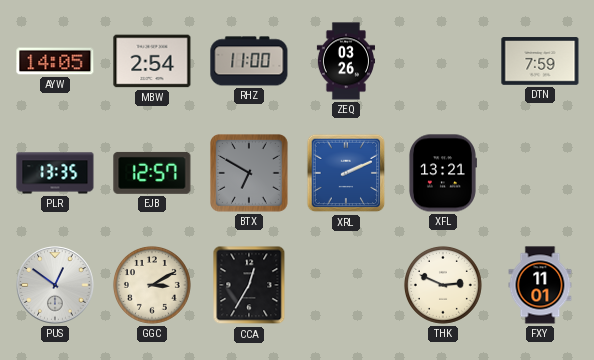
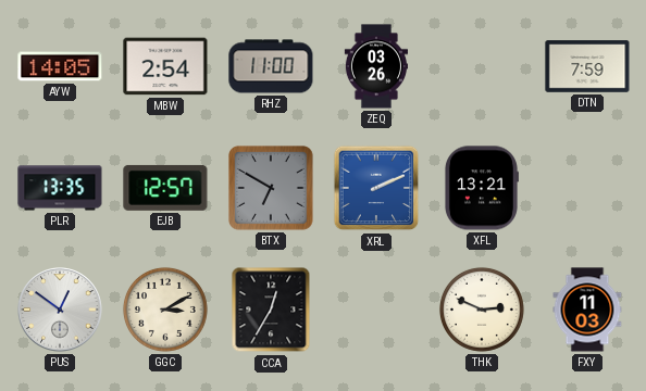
FXY: 11:01 -> 11:03
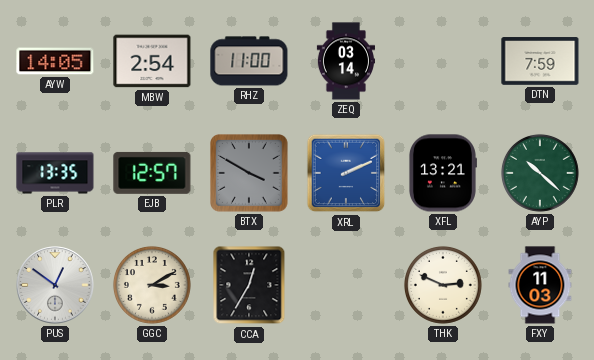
ZEQ: 03:26 -> 03:14
BTX: 6:50 -> 3:50
AYP: none -> 10:22
